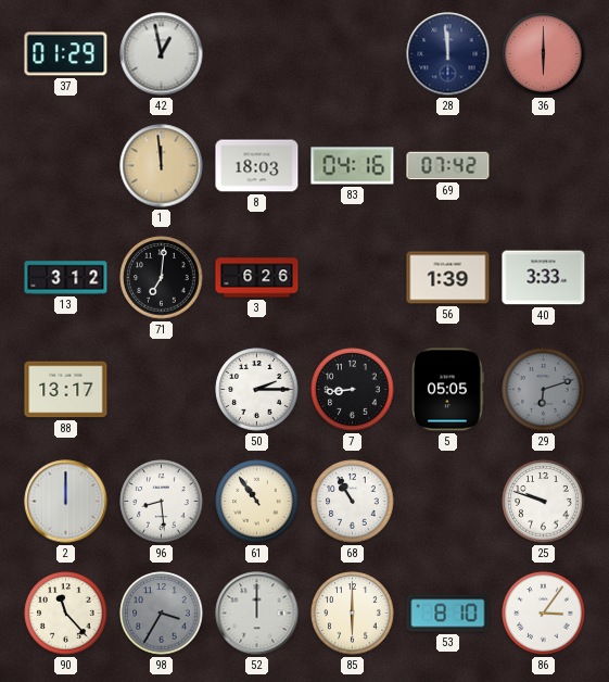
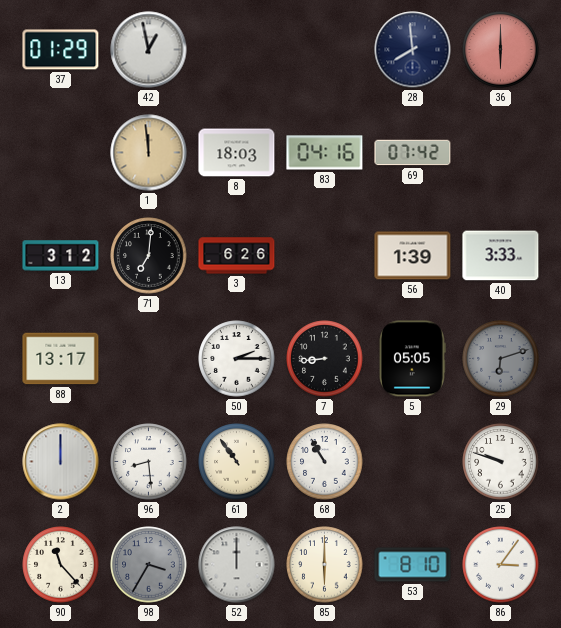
28: 11:59 -> 7:59
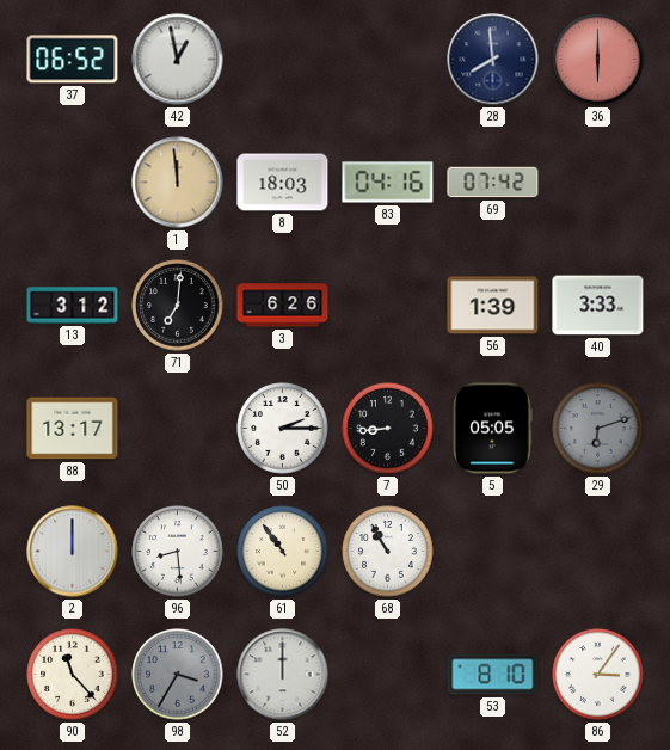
37: 01:29 -> 06:52
25: 9:48 -> none
85: 6:00 -> none
